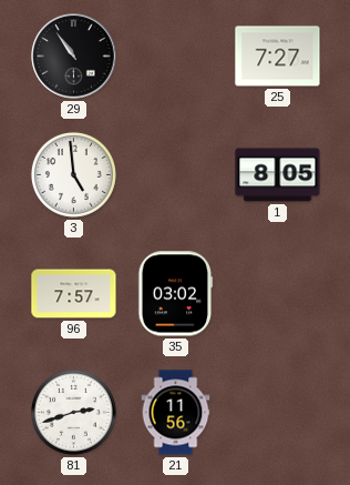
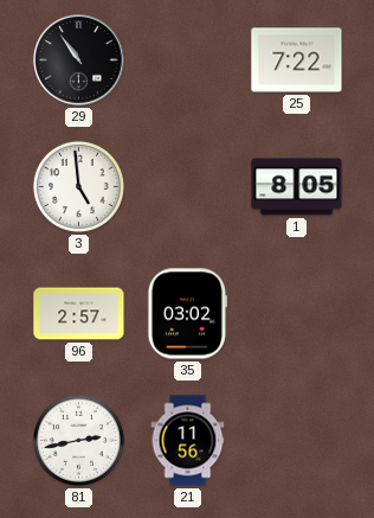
25: 7:27 -> 7:22
96: 7:57 -> 2:57
81: 2:42 -> 2:43
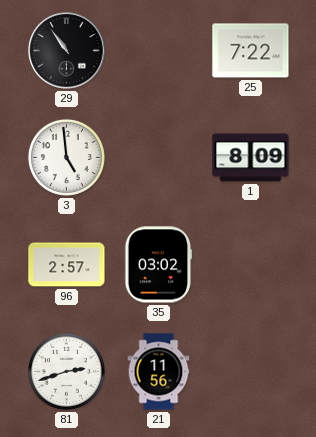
1: 8:05 -> 8:09
81: 2:43 -> 2:42
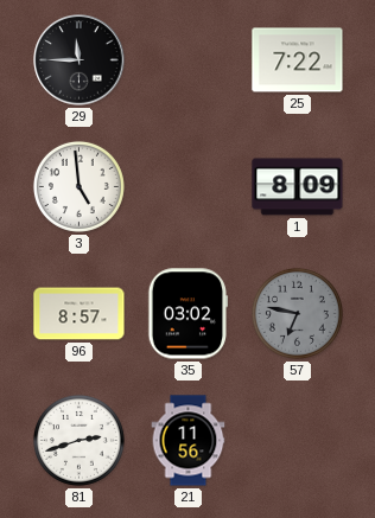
29: 10:54 -> 11:45
96: 2:57 -> 8:57
57: none -> 6:47
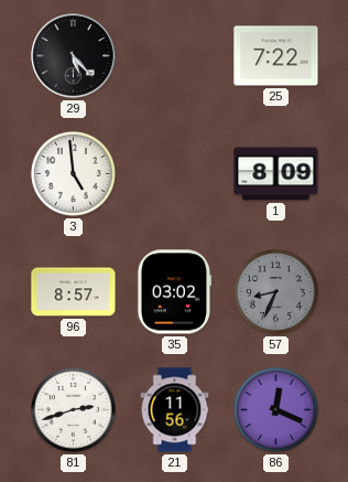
29: 11:45 -> 5:23
57: 6:47 -> 8:34
86: none -> 12:19
